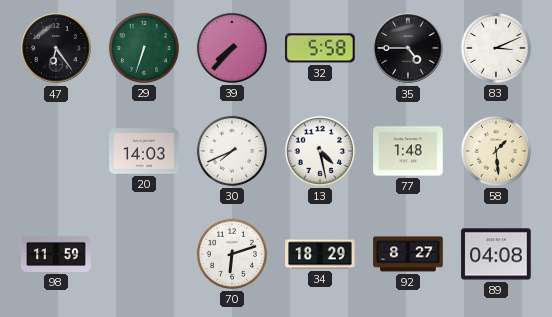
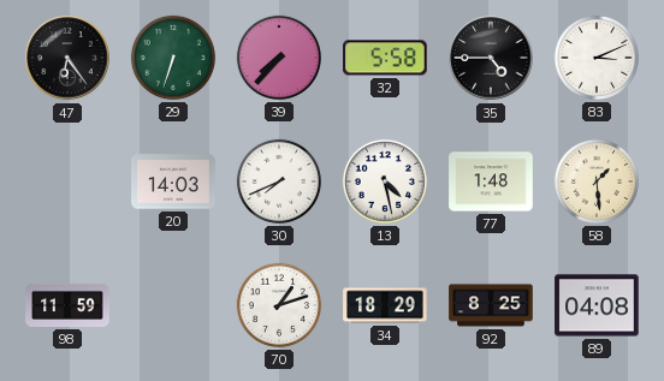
70: 6:12 -> 1:12
92: 8:27 -> 8:25
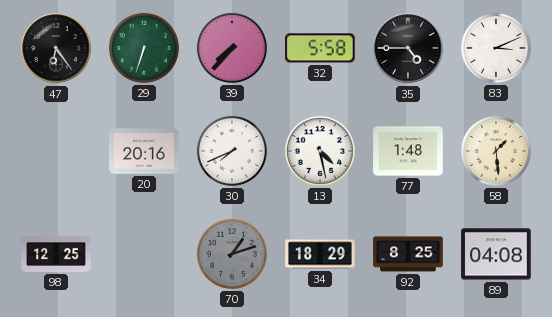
20: 14:03 -> 20:16
98: 11:59 -> 12:25
70 dial: white -> grey
